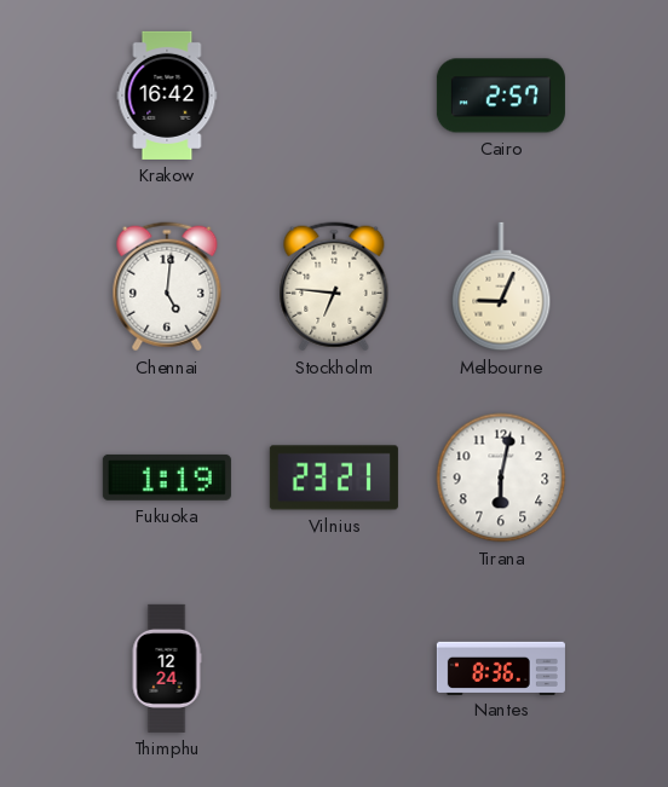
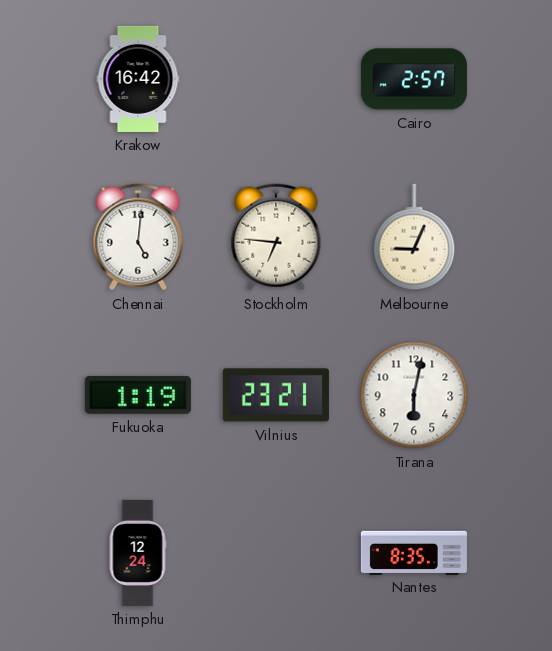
Nantes: 8:36 -> 8:35
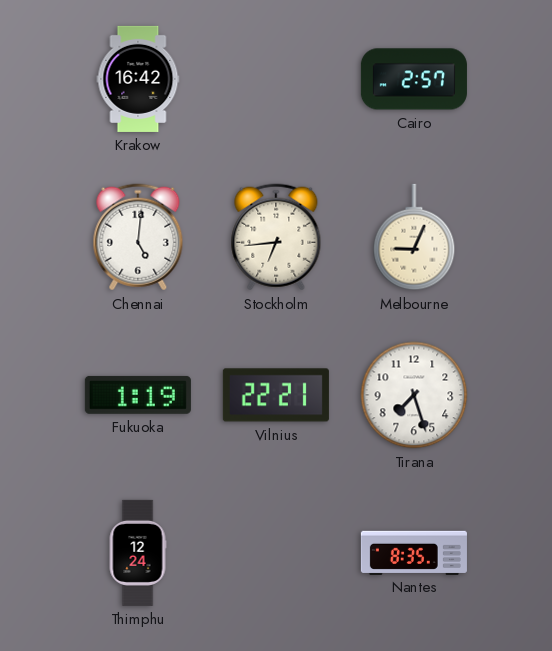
Stockholm: 6:46 -> 6:44
Vilnius: 23:21 -> 22:21
Tirana: 6:02 -> 7:27
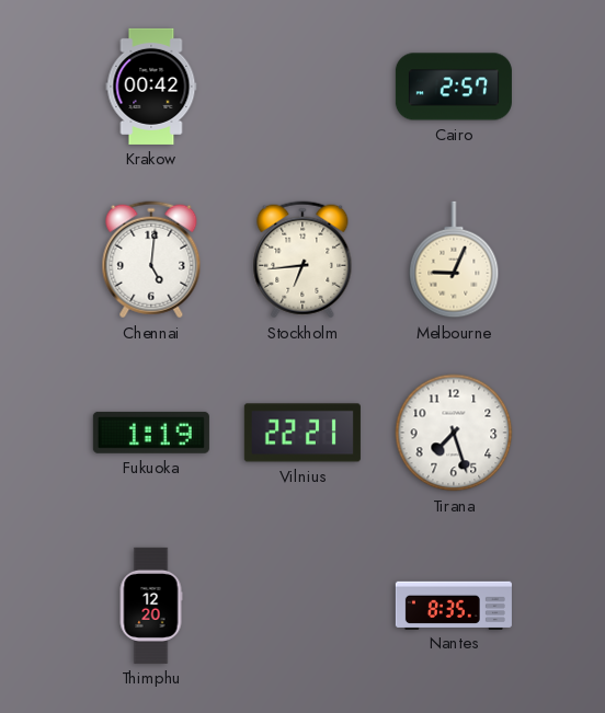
Krakow: 16:42 -> 00:42
Thimphu: 12:24 -> 12:20
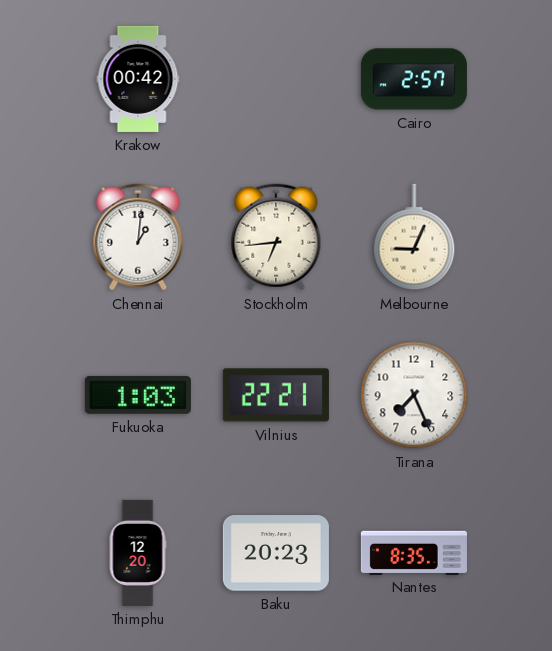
Chennai: 5:01 -> 1:01
Fukuoka: 1:19 -> 1:03
Tirana: 7:27 -> 7:26
Baku: none -> 20:23
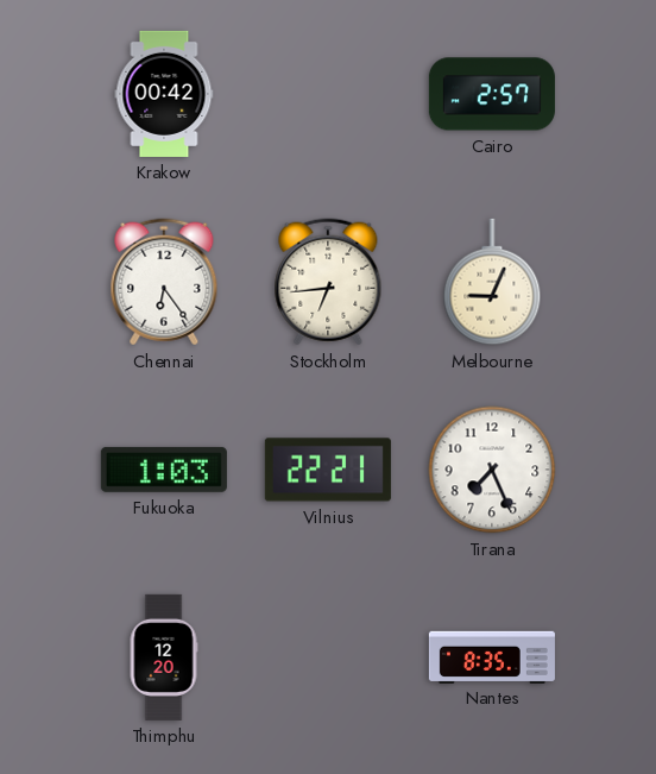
Chennai: 1:01 -> 6:24
Baku: 20:23 -> none
